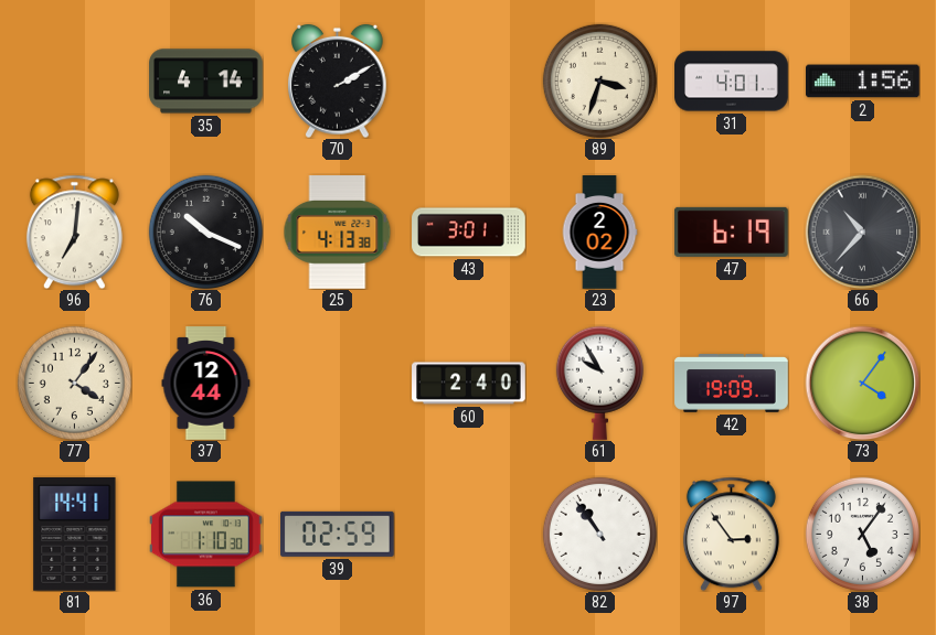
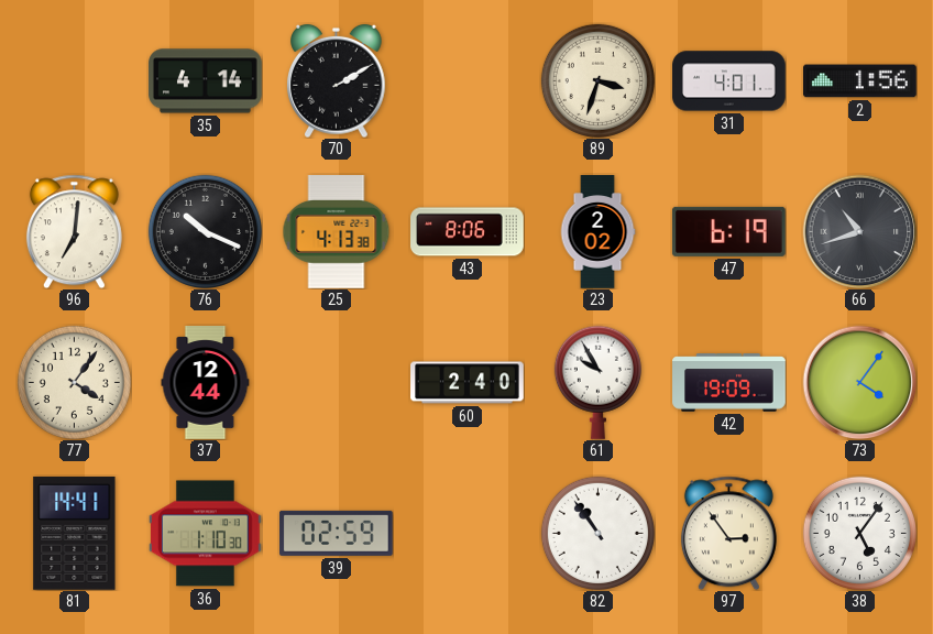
43: 3:01 -> 8:06
66: 10:37 -> 10:42
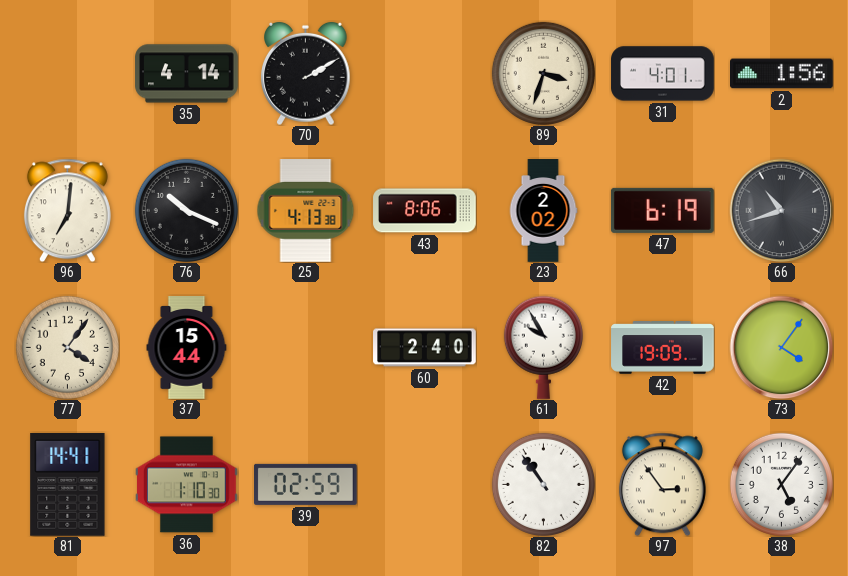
37: 12:44 -> 15:44
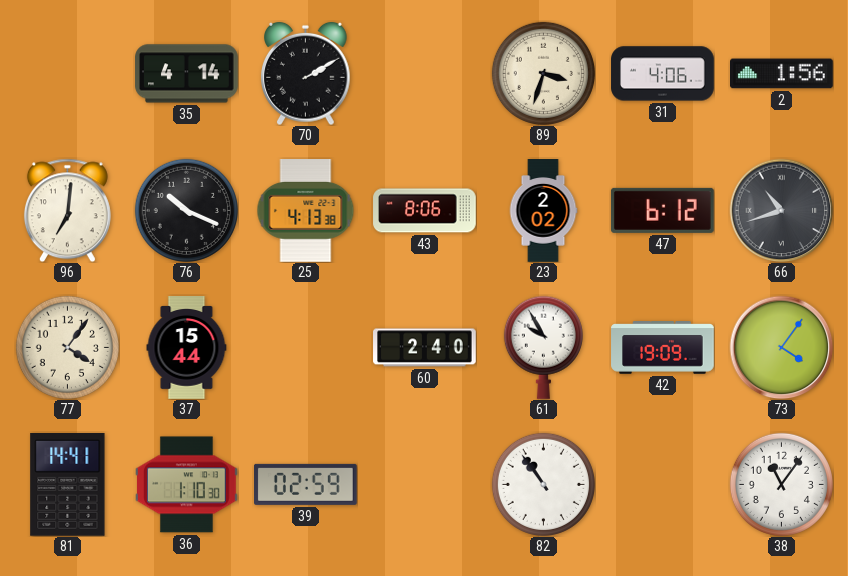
31: 4:01 -> 4:06
47: 6:19 -> 6:12
97: 2:54 -> none
38: 5:06 -> 11:06
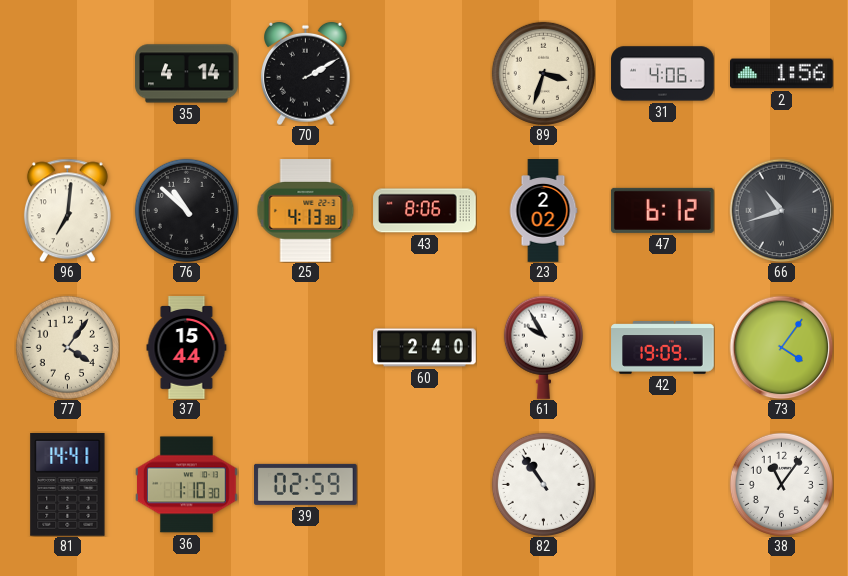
76: 10:19 -> 10:52
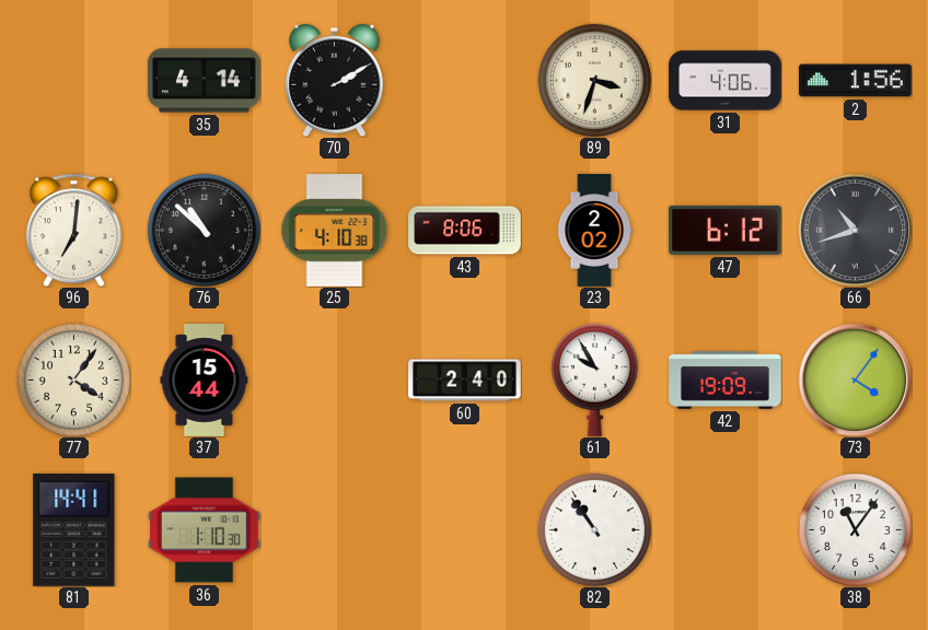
25: 4:13 -> 4:10
39: 02:59 -> none
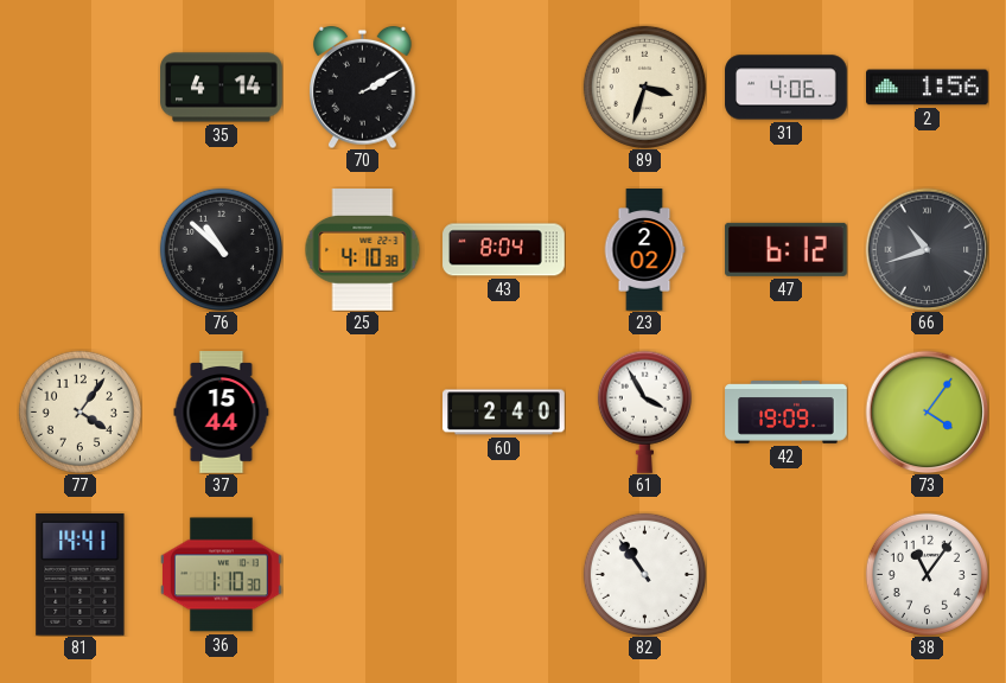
96: 7:01 -> none
43: 8:06 -> 8:04
61: 9:55 -> 3:55
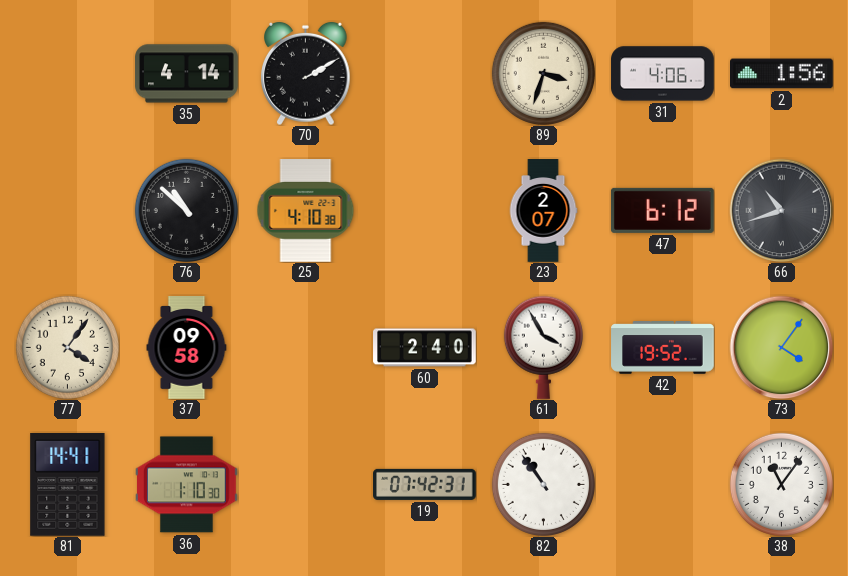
43: 8:04 -> none
23: 2:02 -> 2:07
37: 15:44 -> 09:58
42: 19:09 -> 19:52
19: none -> 07:42
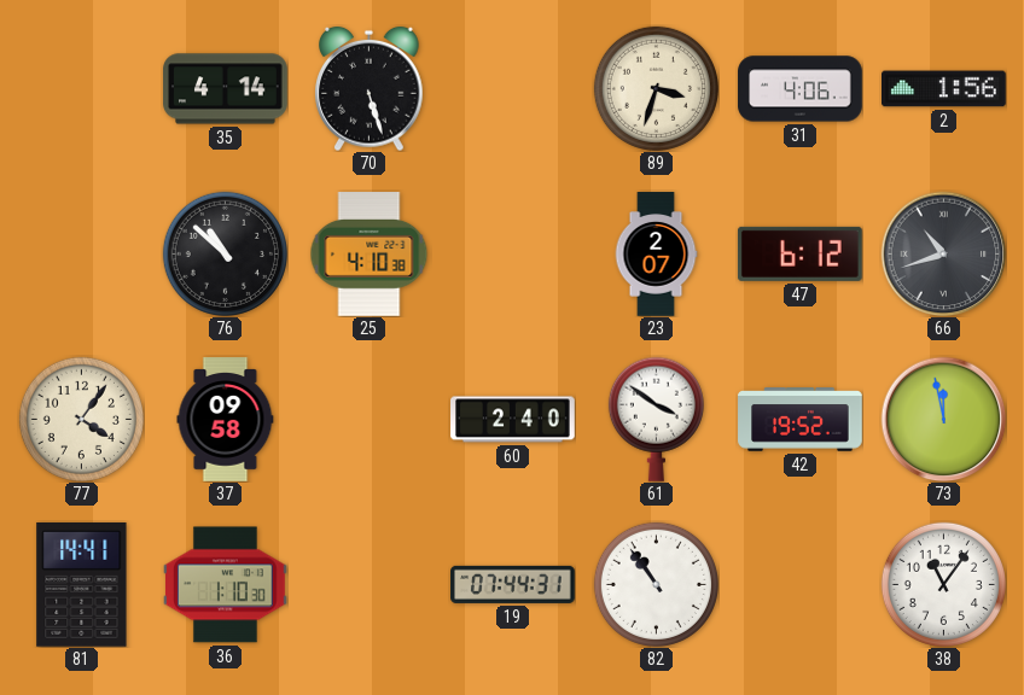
70: 2:10 -> 5:27
61: 3:55 -> 3:51
73: 4:06 -> 11:58
19: 07:42 -> 07:44
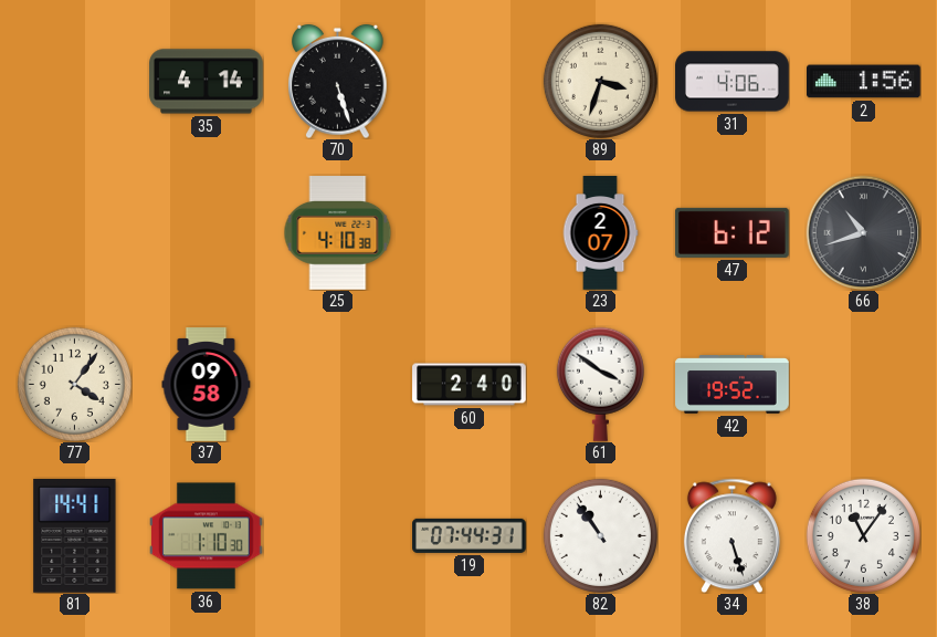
76: 10:52 -> none
73: 11:58 -> none
34: none -> 5:27
